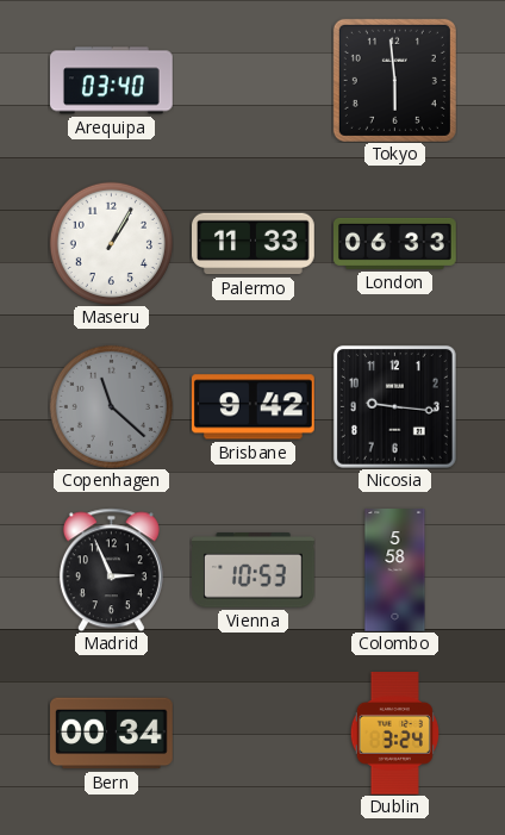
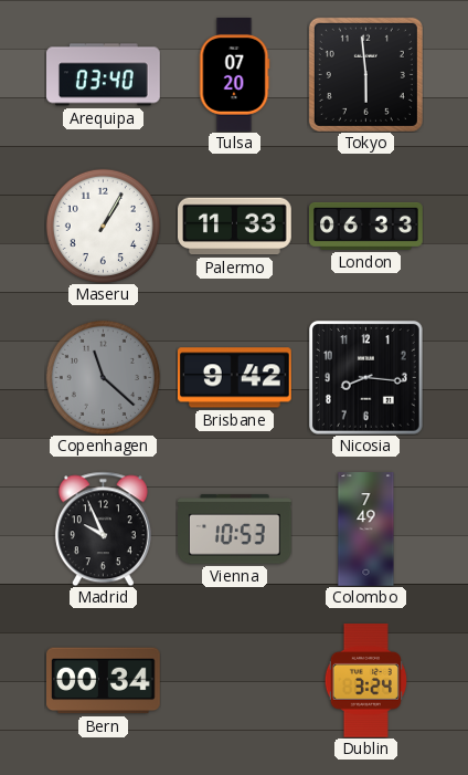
Tulsa: none -> 07:20
Nicosia: 9:16 -> 8:16
Madrid: 2:56 -> 9:56
Colombo: 5:58 -> 7:49
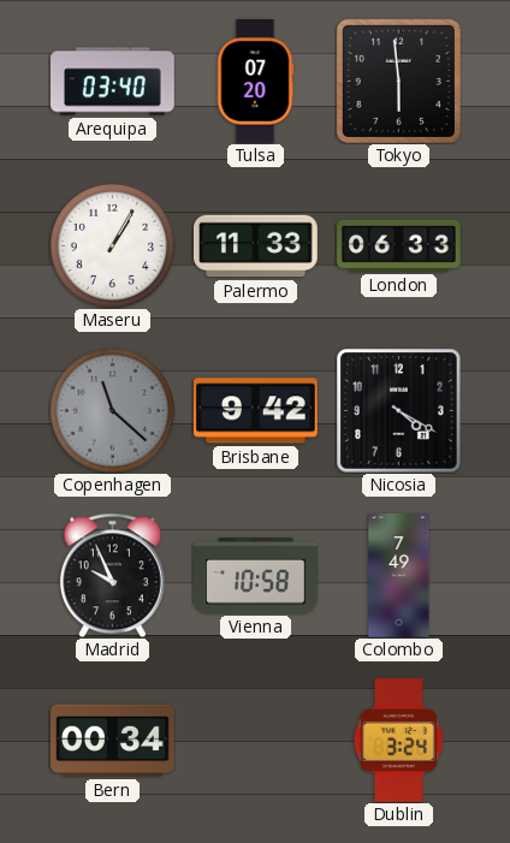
Nicosia: 8:16 -> 4:20
Vienna: 10:53 -> 10:58
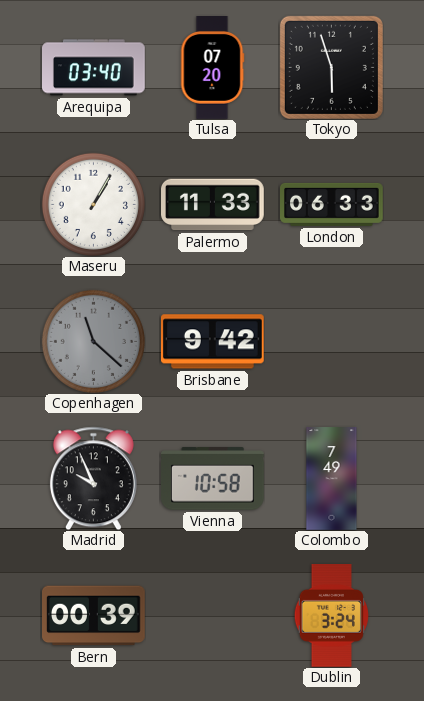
Tokyo: 5:59 -> 5:57
Nicosia: 4:20 -> none
Bern: 00:34 -> 00:39
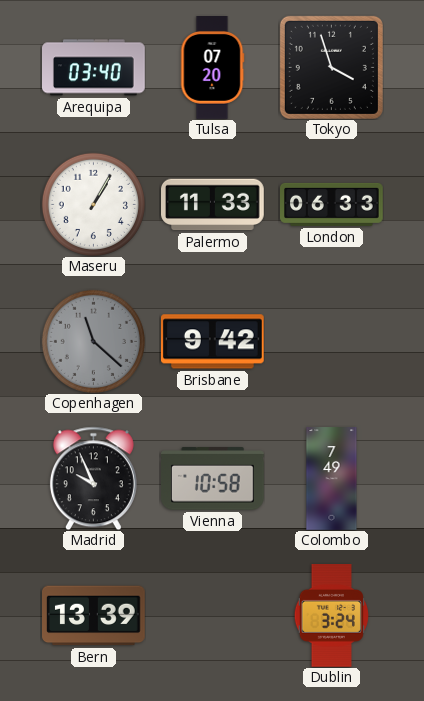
Tokyo: 5:57 -> 3:57
Bern: 00:39 -> 13:39
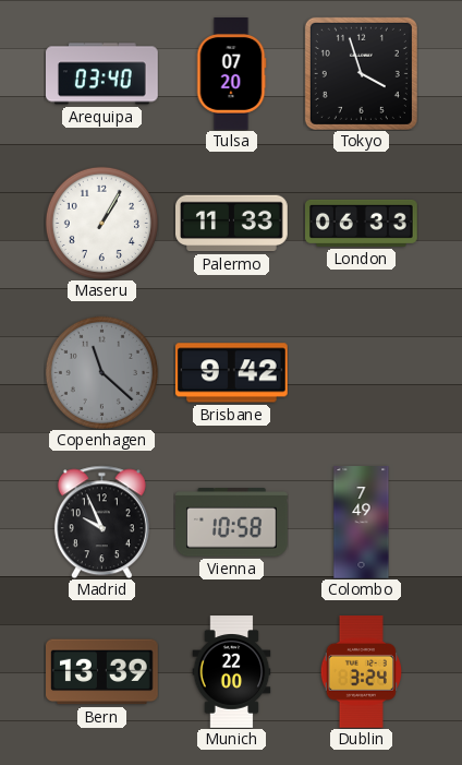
Munich: none -> 22:00
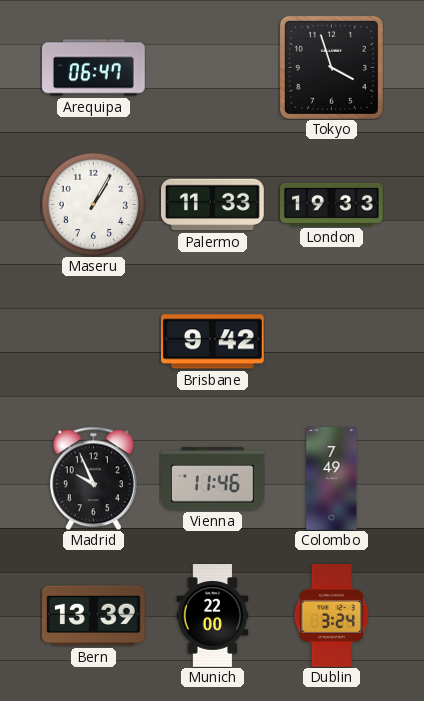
Arequipa: 03:40 -> 06:47
Tulsa: 07:20 -> none
London: 06:33 -> 19:33
Copenhagen: 11:22 -> none
Vienna: 10:58 -> 11:46
